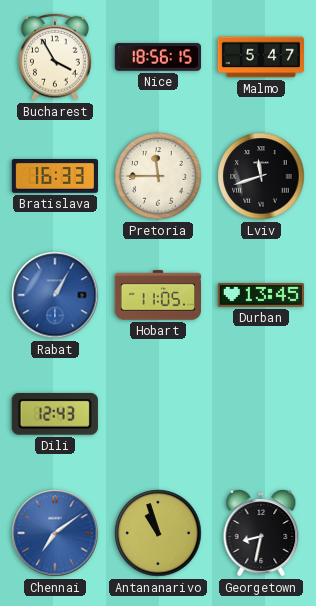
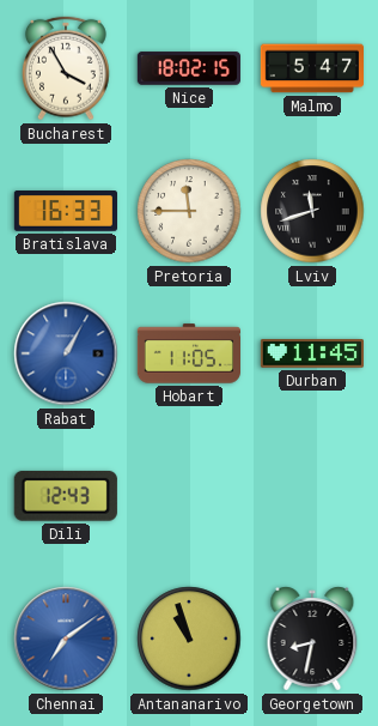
Nice: 18:56 -> 18:02
Durban: 13:45 -> 11:45
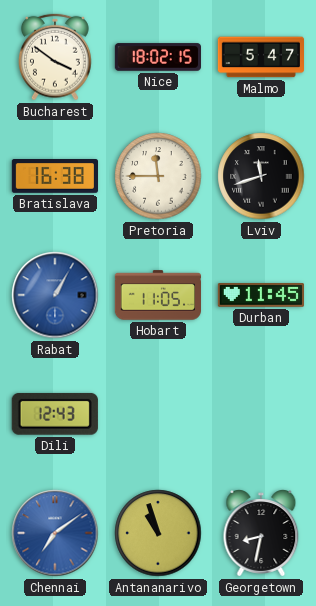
Bucharest: 3:55 -> 3:51
Bratislava: 16:33 -> 16:38
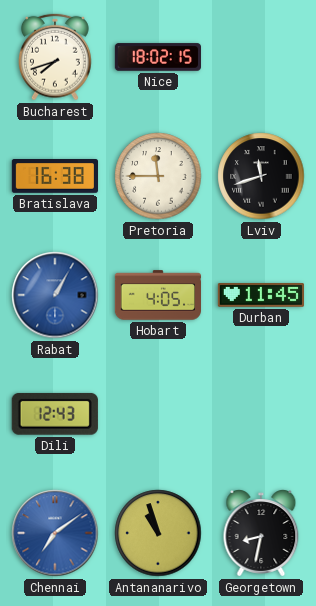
Bucharest: 3:51 -> 7:42
Malmo: 5:47 -> none
Hobart: 11:05 -> 4:05
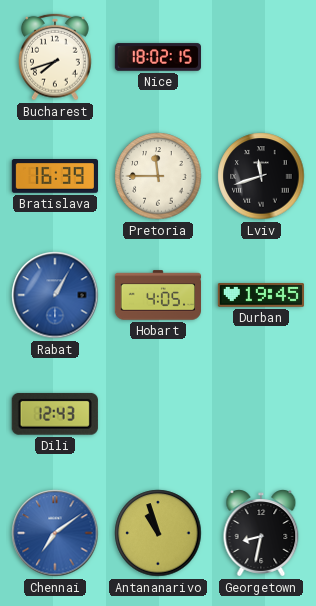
Bratislava: 16:38 -> 16:39
Durban: 11:45 -> 19:45
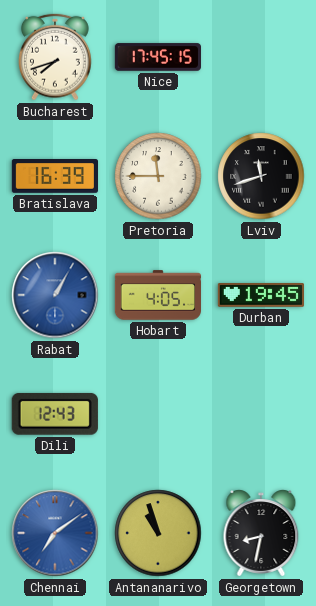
Nice: 18:02 -> 17:45
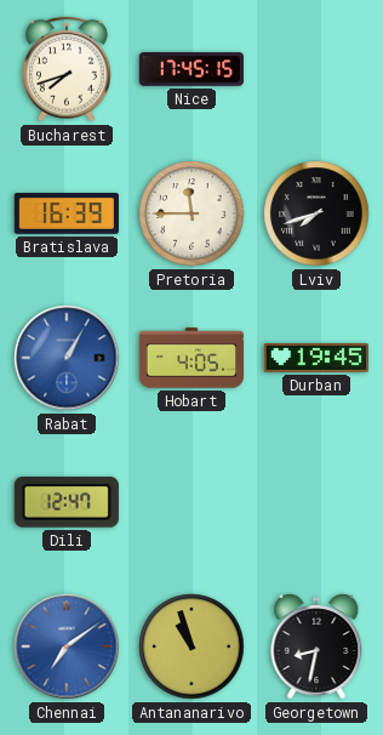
Lviv: 11:42 -> 7:42
Dili: 12:43 -> 12:47
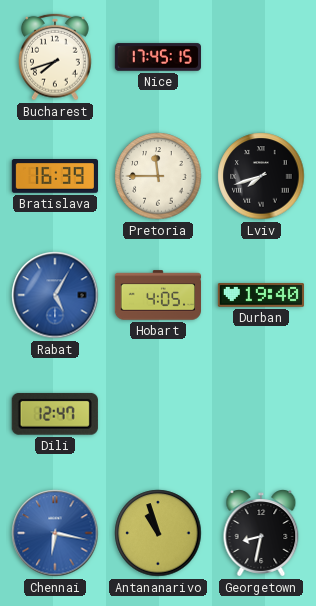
Rabat: 1:05 -> 5:05
Durban: 19:45 -> 19:40
Chennai: 7:09 -> 6:17
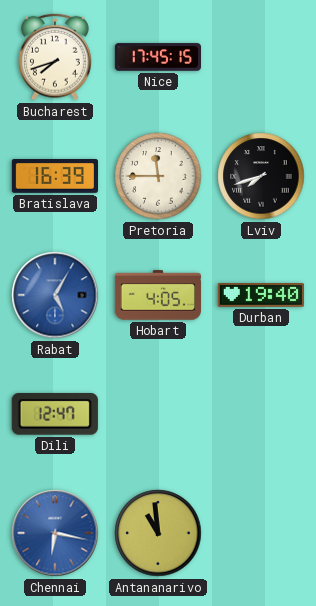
Antananarivo: 10:57 -> 10:59
Georgetown: 8:32 -> none
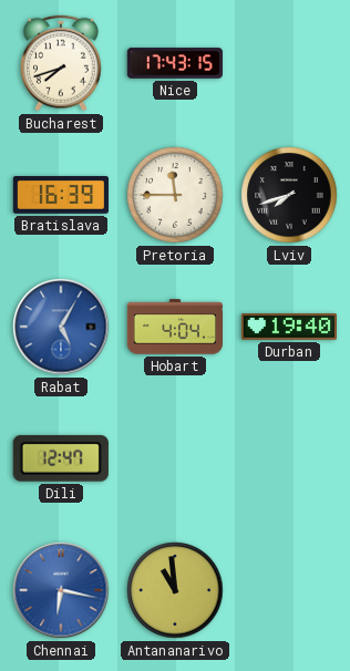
Nice: 17:45 -> 17:43
Hobart: 4:05 -> 4:04
